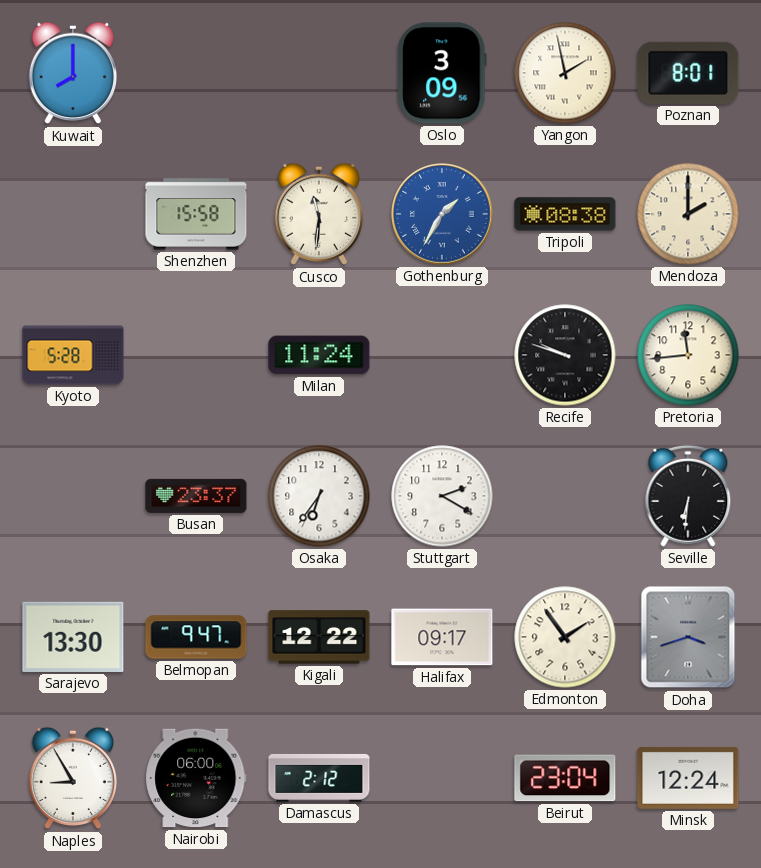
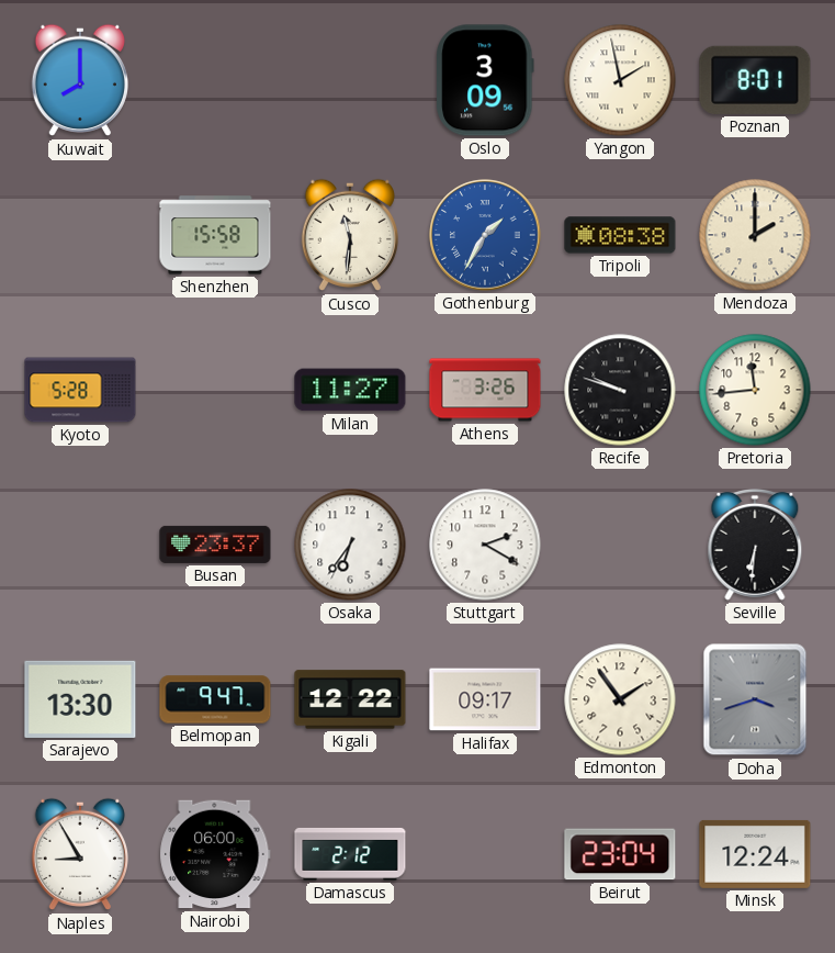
Milan: 11:24 -> 11:27
Athens: none -> 3:26
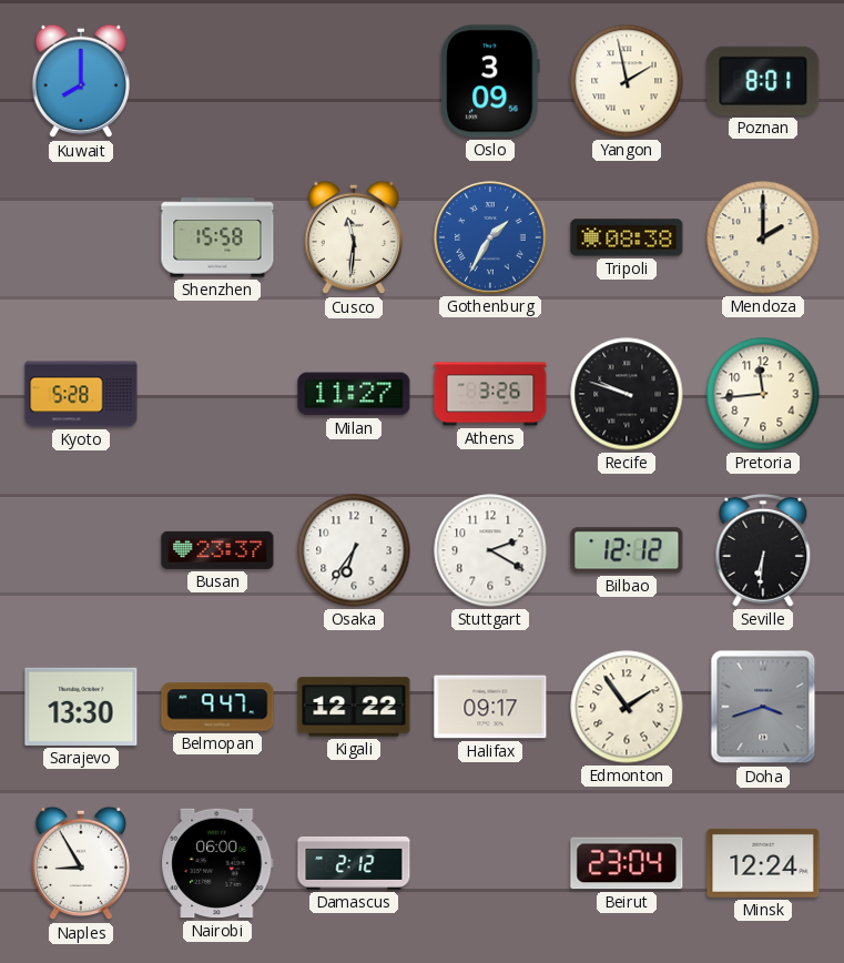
Bilbao: none -> 12:12
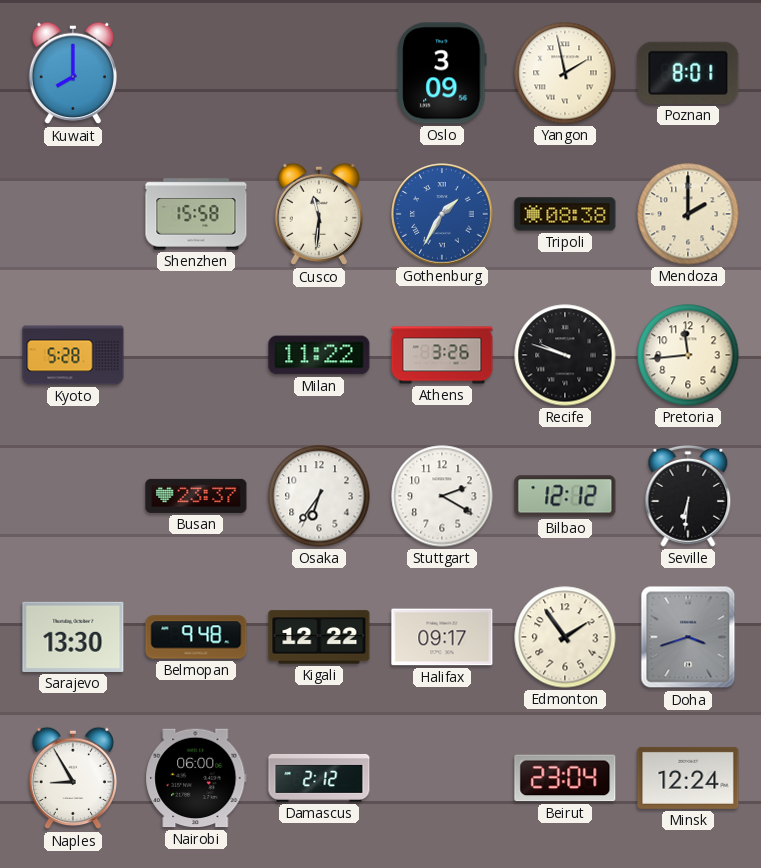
Milan: 11:27 -> 11:22
Belmopan: 9:47 -> 9:48
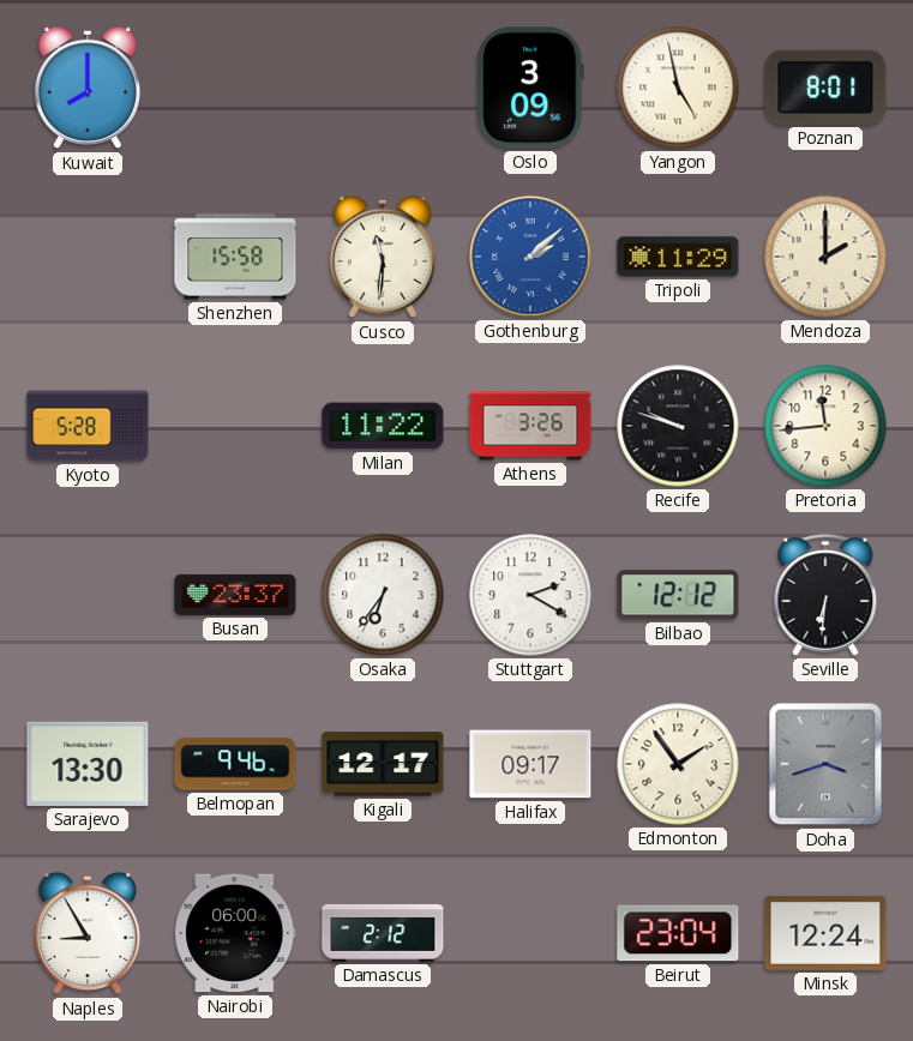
Yangon: 1:58 -> 4:58
Gothenburg: 1:35 -> 2:08
Tripoli: 08:38 -> 11:29
Belmopan: 9:48 -> 9:46
Kigali: 12:22 -> 12:17
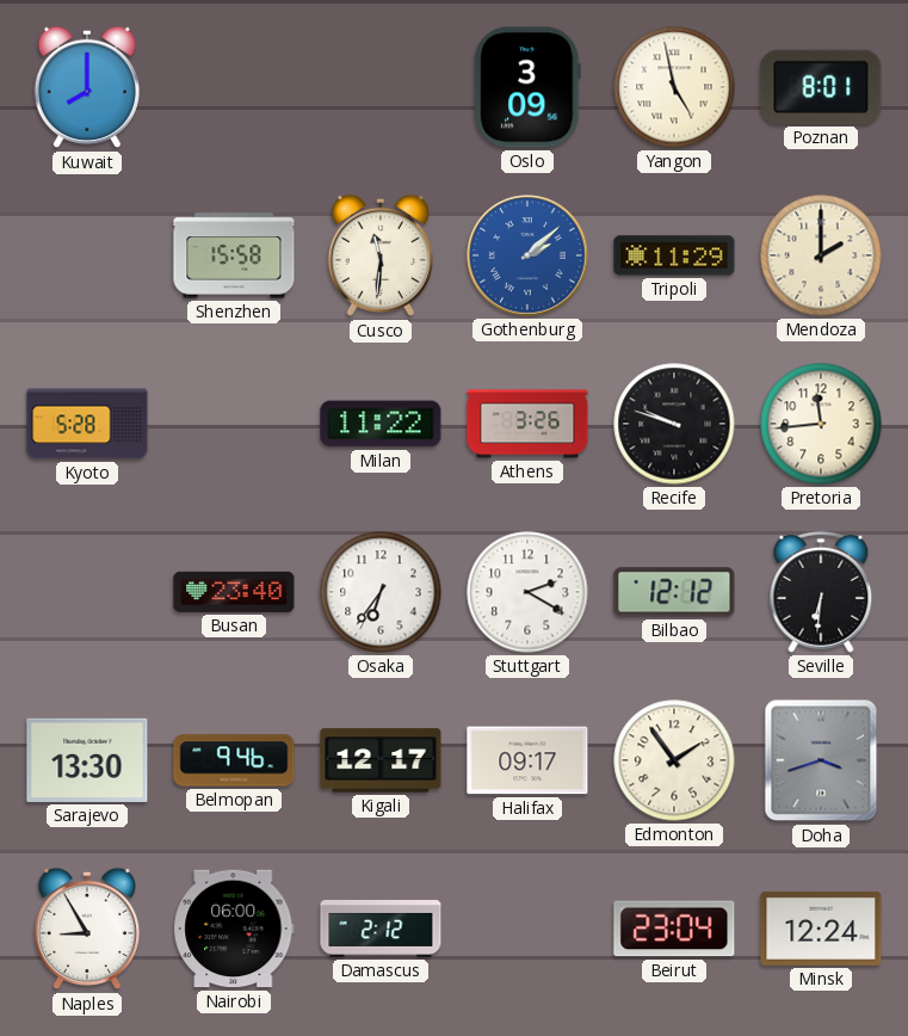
Busan: 23:37 -> 23:40
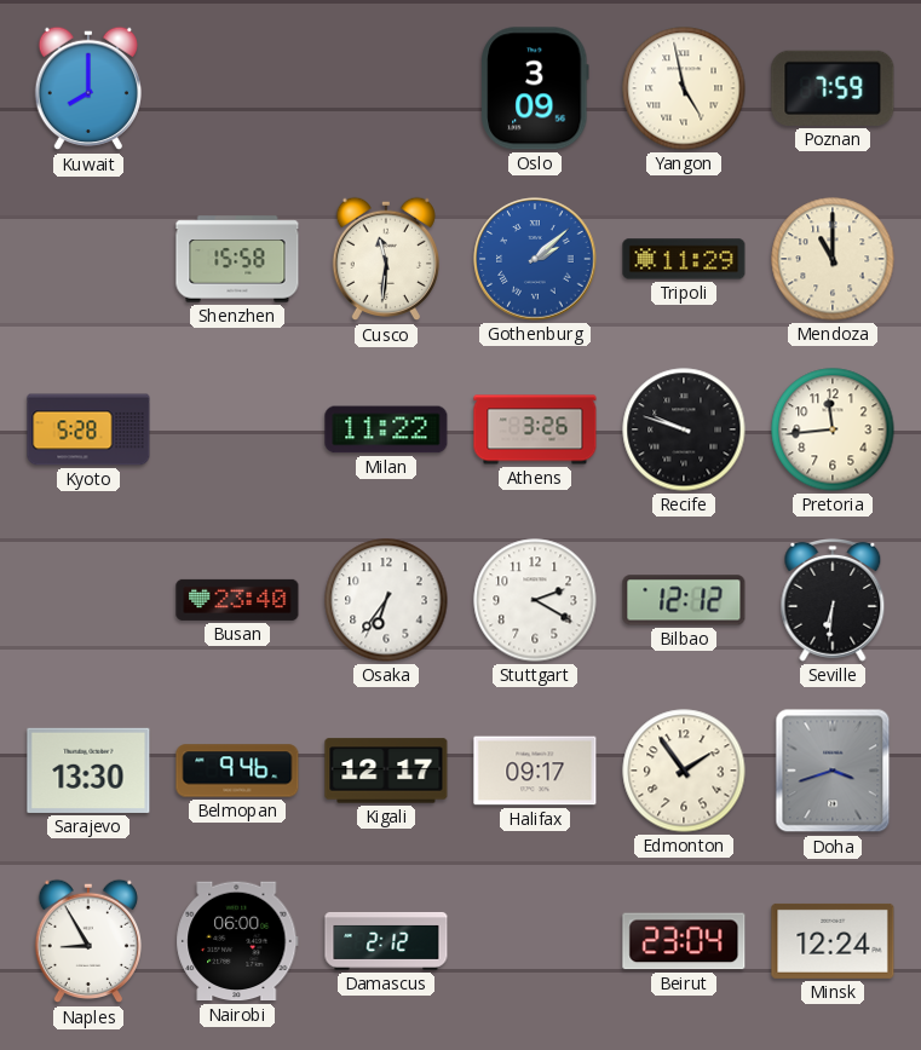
Poznan: 8:01 -> 7:59
Mendoza: 2:00 -> 11:00
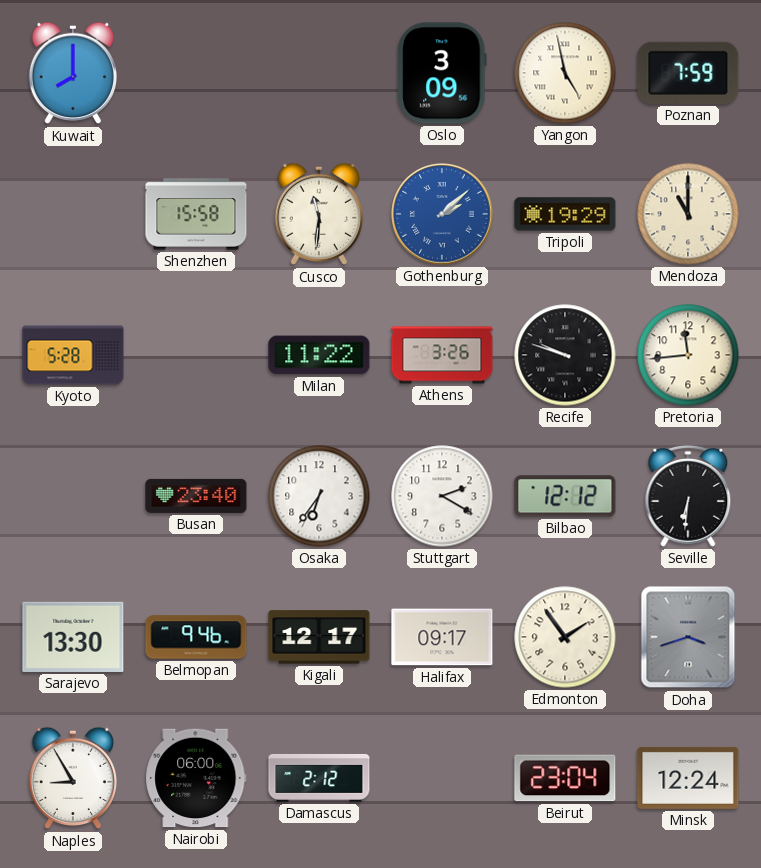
Tripoli: 11:29 -> 19:29
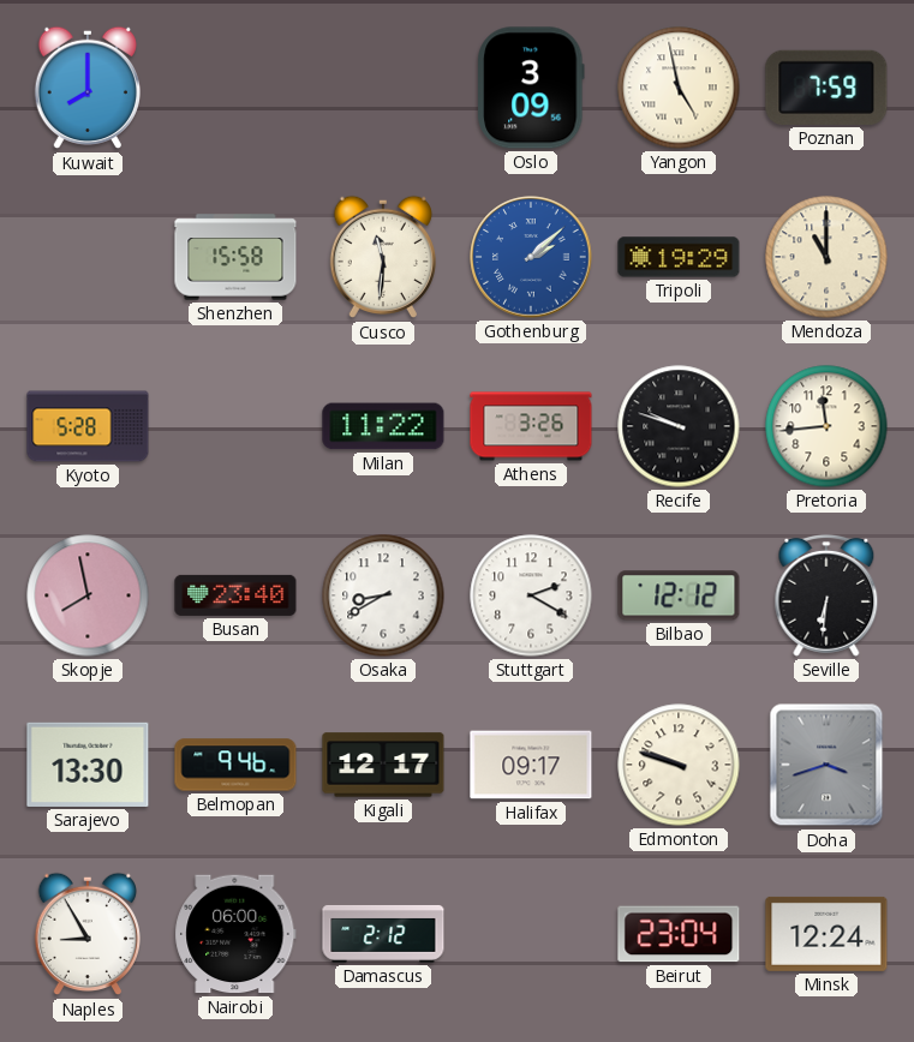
Skopje: none -> 7:58
Osaka: 6:36 -> 8:40
Edmonton: 1:54 -> 9:48
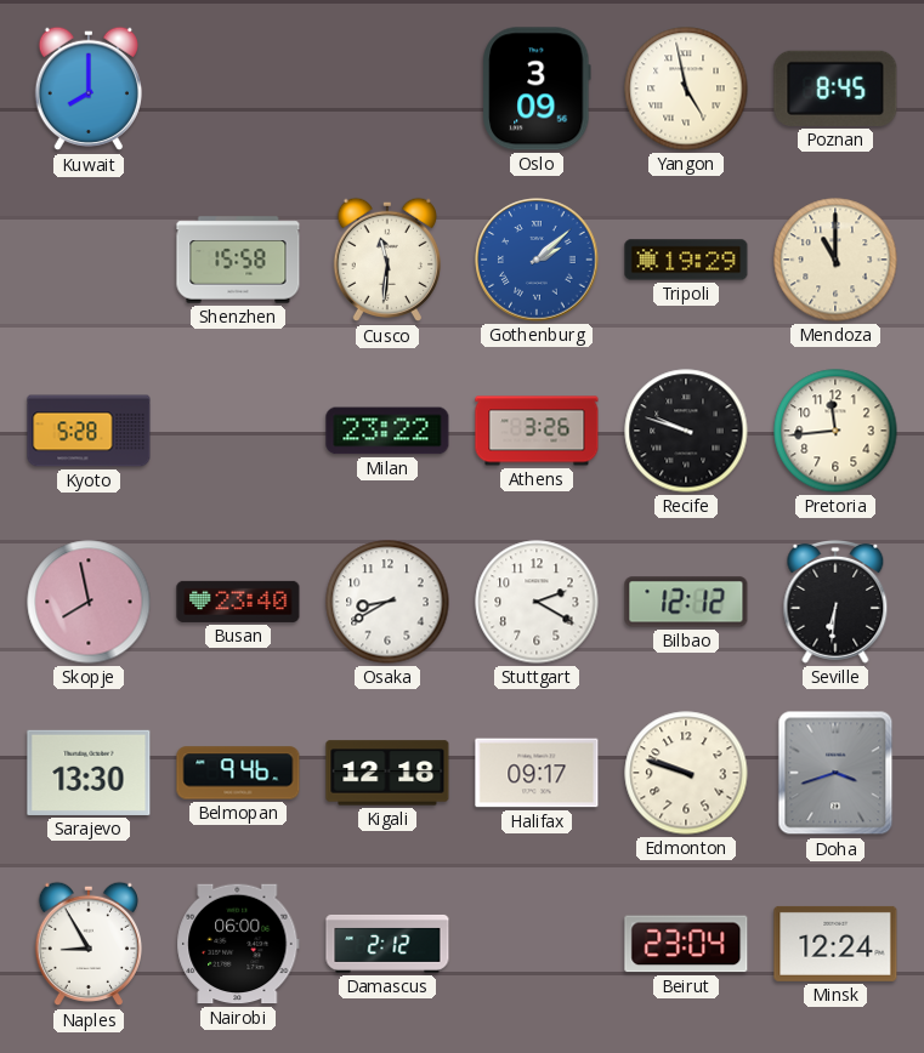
Poznan: 7:59 -> 8:45
Milan: 11:22 -> 23:22
Kigali: 12:17 -> 12:18
